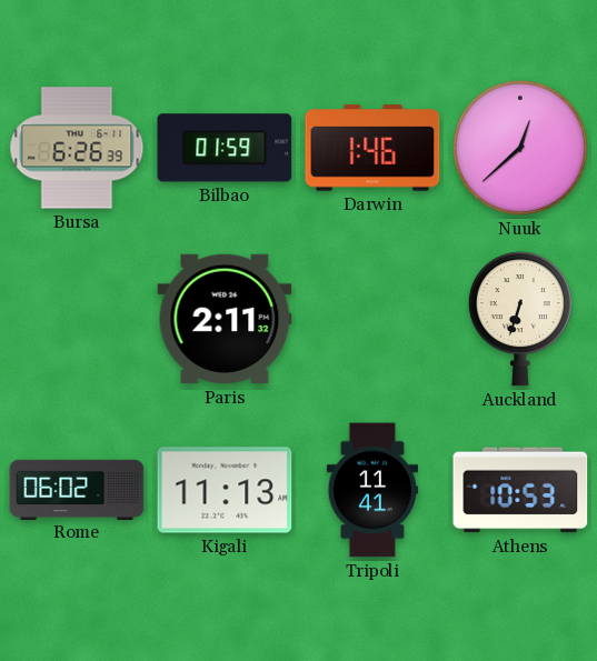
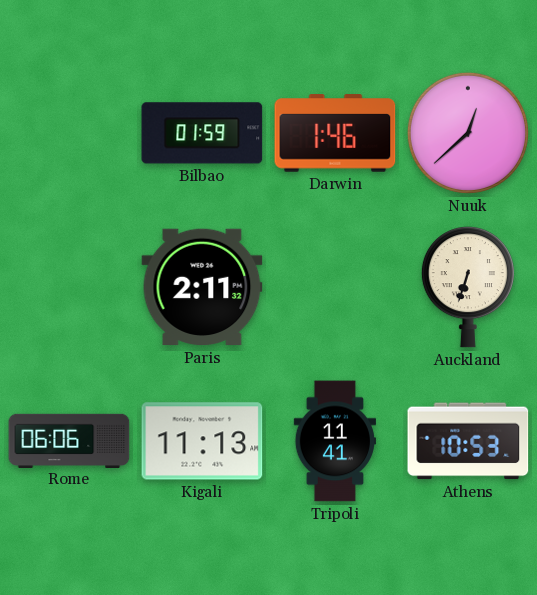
Bursa: 6:26 -> none
Rome: 06:02 -> 06:06
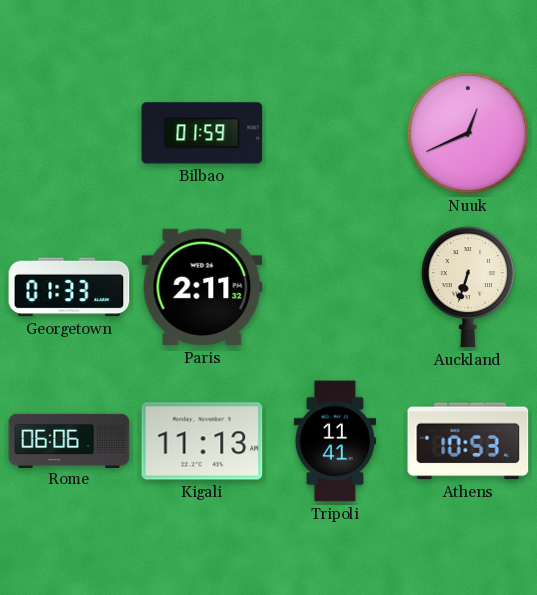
Darwin: 1:46 -> none
Nuuk: 12:38 -> 12:41
Georgetown: none -> 01:33
